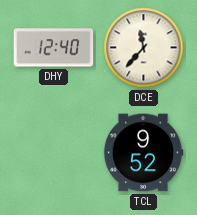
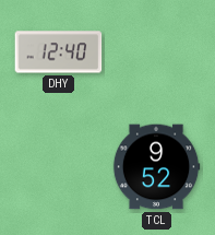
DCE: 11:37 -> none
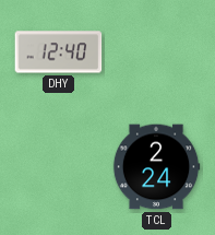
TCL: 9:52 -> 2:24
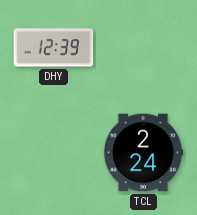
DHY: 12:40 -> 12:39
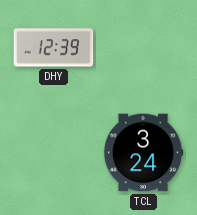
TCL: 2:24 -> 3:24
